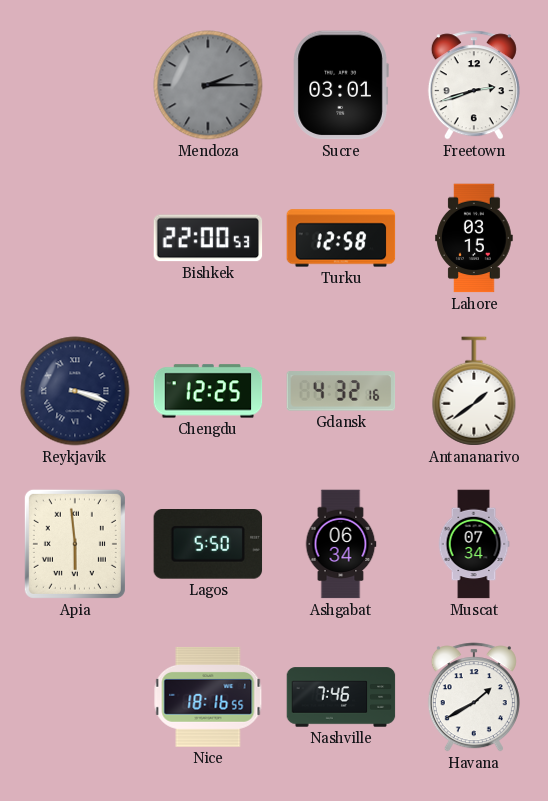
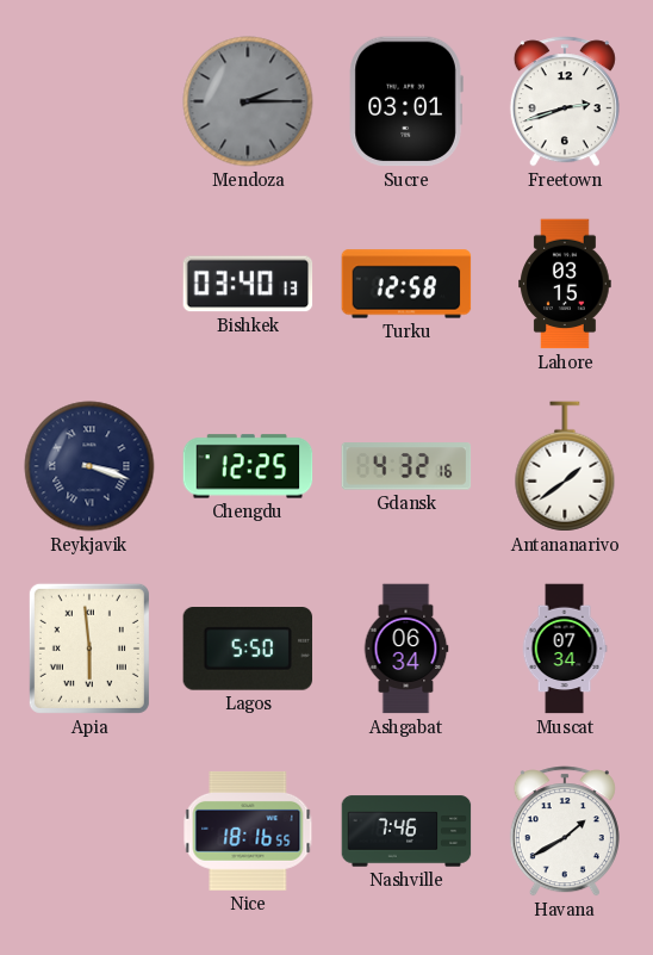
Bishkek: 22:00 -> 03:40
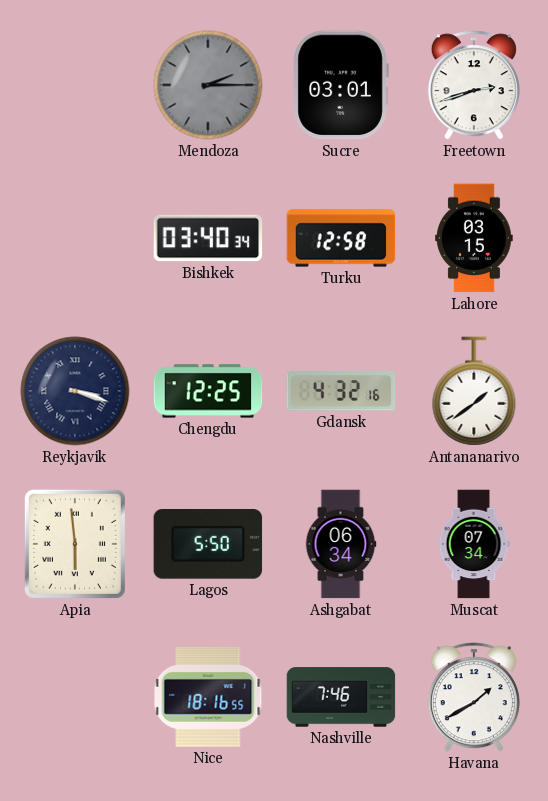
Bishkek: 03:40:13 -> 03:40:34
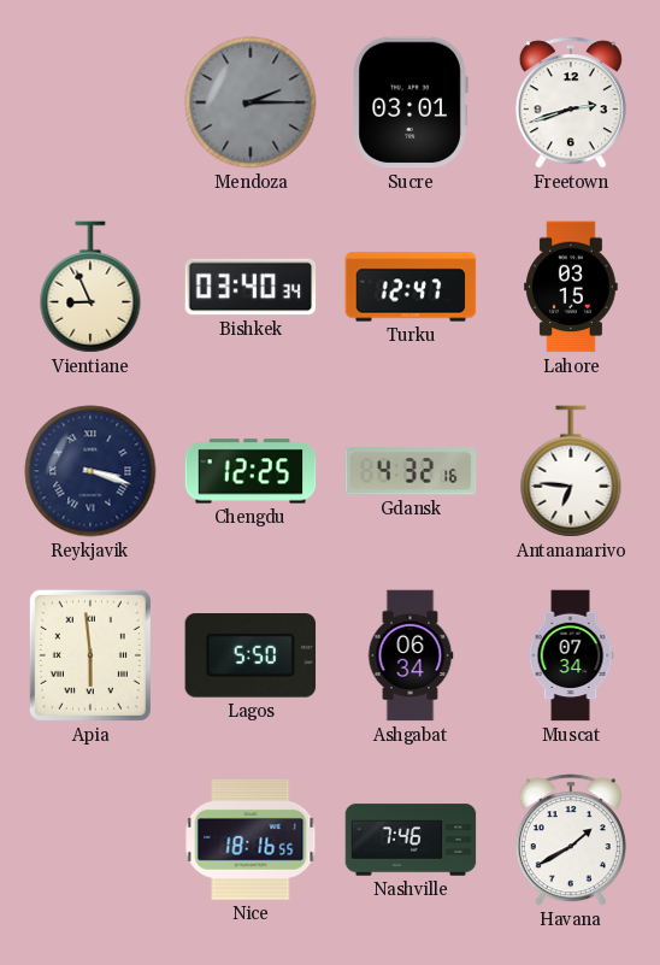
Vientiane: none -> 8:56
Turku: 12:58 -> 12:47
Antananarivo: 1:39 -> 6:46
